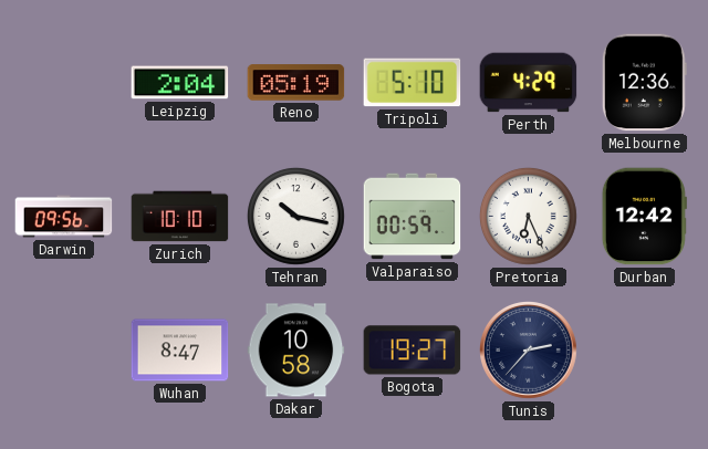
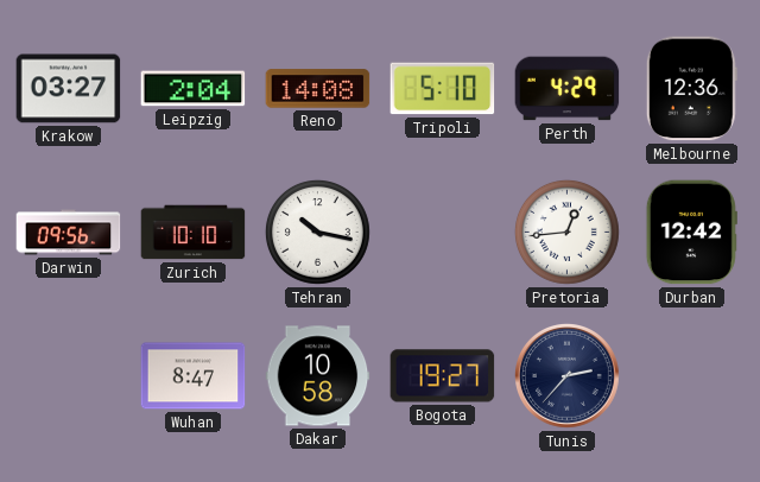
Krakow: none -> 03:27
Reno: 05:19 -> 14:08
Valparaiso: 00:59 -> none
Pretoria: 6:26 -> 12:44
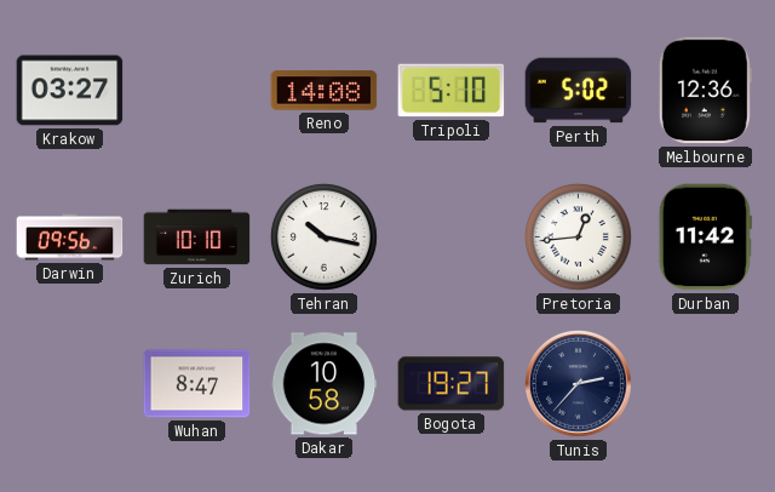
Leipzig: 2:04 -> none
Perth: 4:29 -> 5:02
Durban: 12:42 -> 11:42
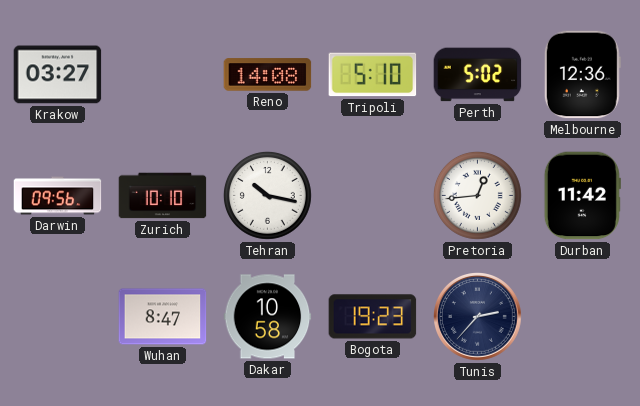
Bogota: 19:27 -> 19:23
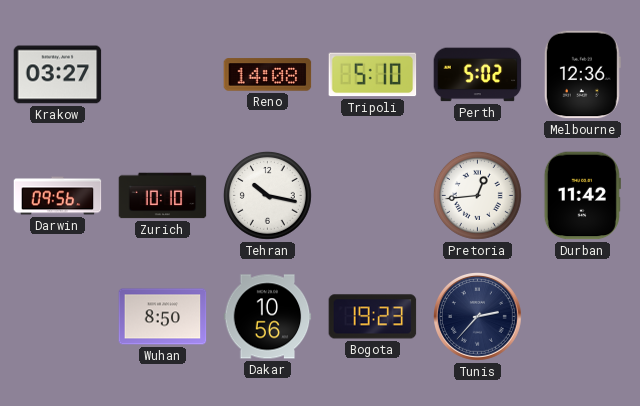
Wuhan: 8:47 -> 8:50
Dakar: 10:58 -> 10:56
